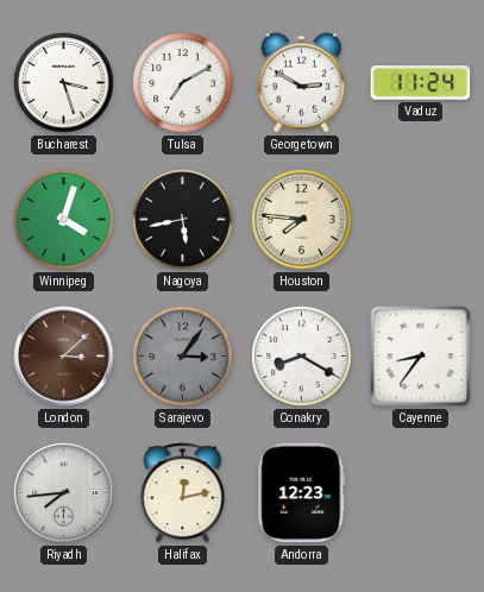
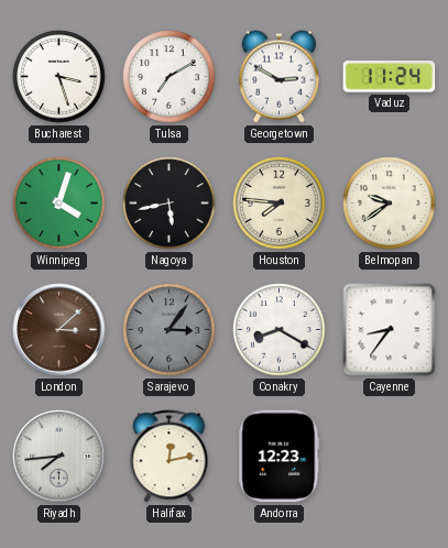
Belmopan: none -> 9:39
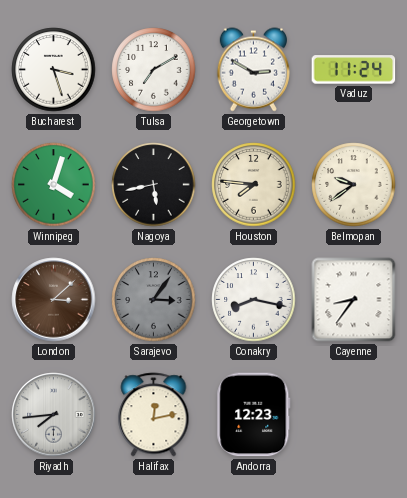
Conakry: 8:20 -> 8:17
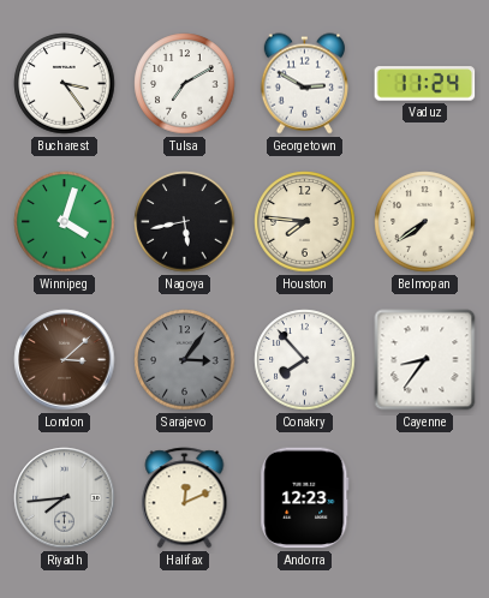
Bucharest: 3:27 -> 3:24
Belmopan: 9:39 -> 7:39
Conakry: 8:17 -> 7:53
Halifax: 12:13 -> 12:11
